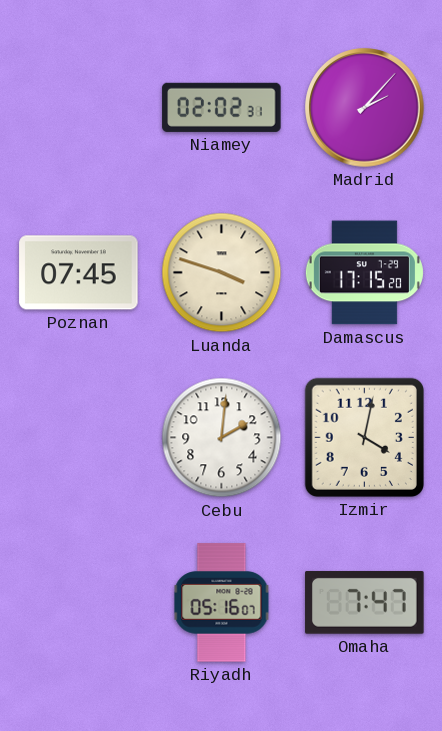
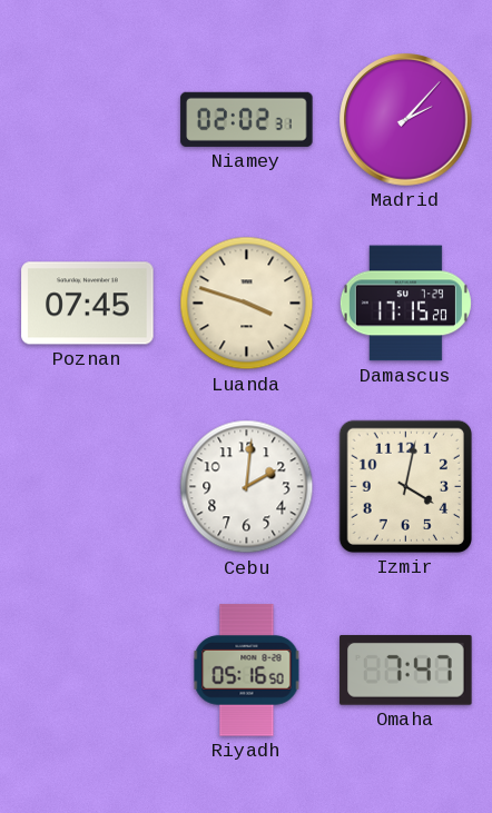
Riyadh: 05:16:07 -> 05:16:50
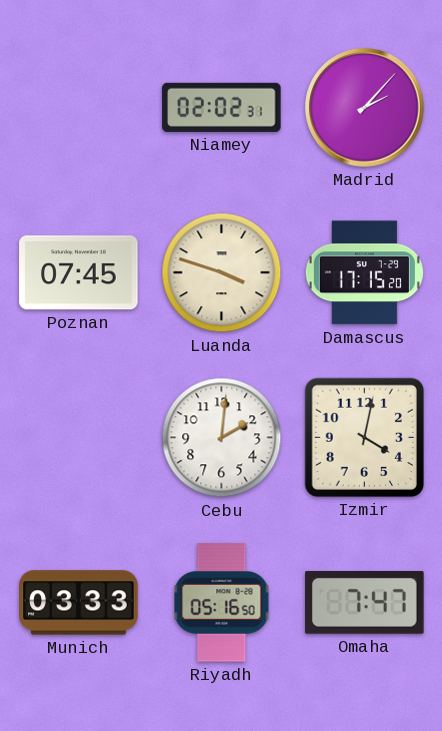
Munich: none -> 03:33
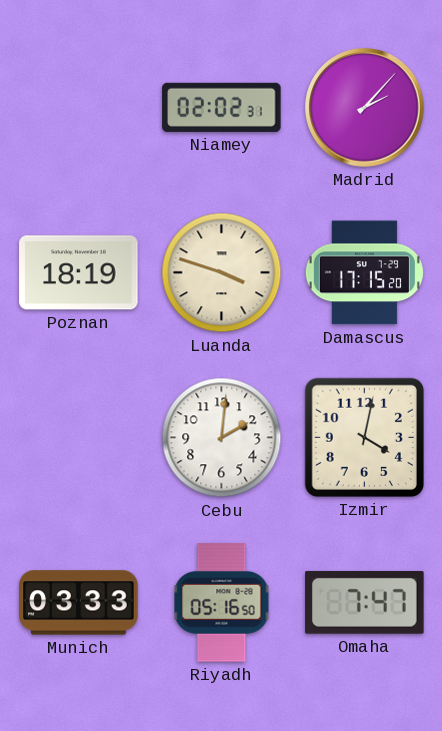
Poznan: 07:45 -> 18:19
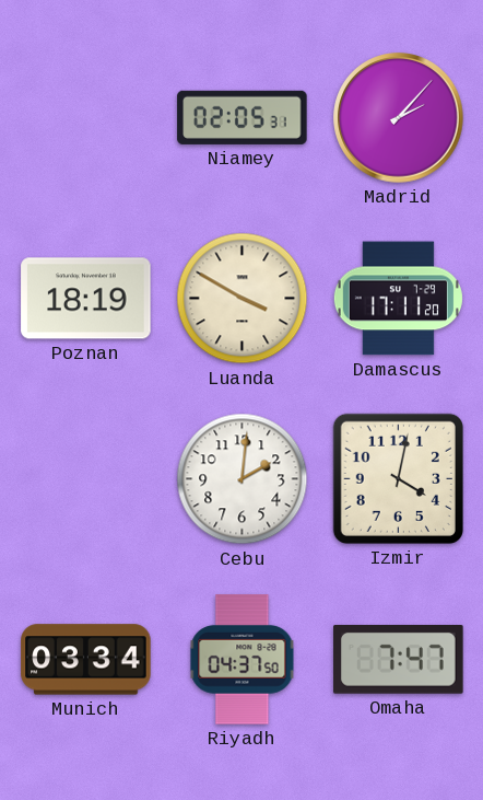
Niamey: 02:02 -> 02:05
Luanda: 3:48 -> 3:50
Damascus: 17:15 -> 17:11
Munich: 03:33 -> 03:34
Riyadh: 05:16 -> 04:37
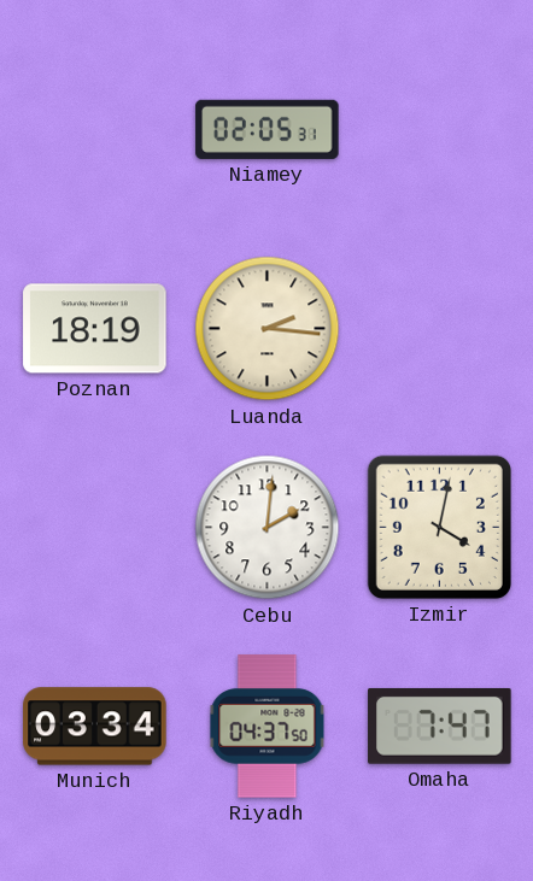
Madrid: 2:07 -> none
Luanda: 3:50 -> 2:16
Damascus: 17:11 -> none
